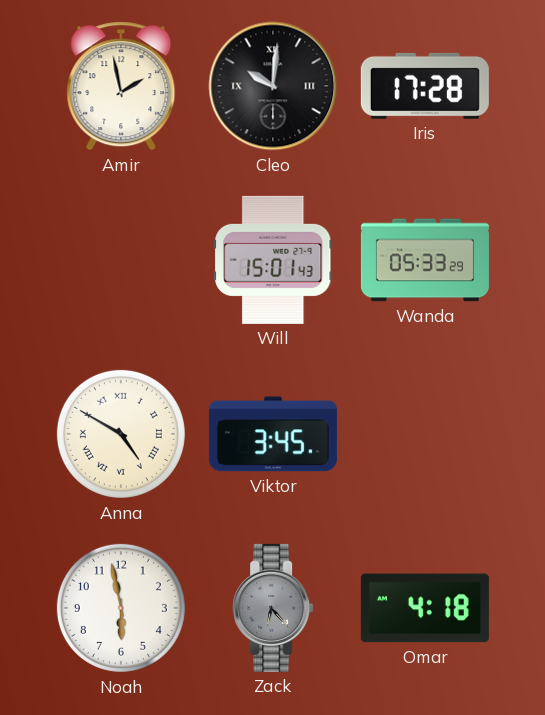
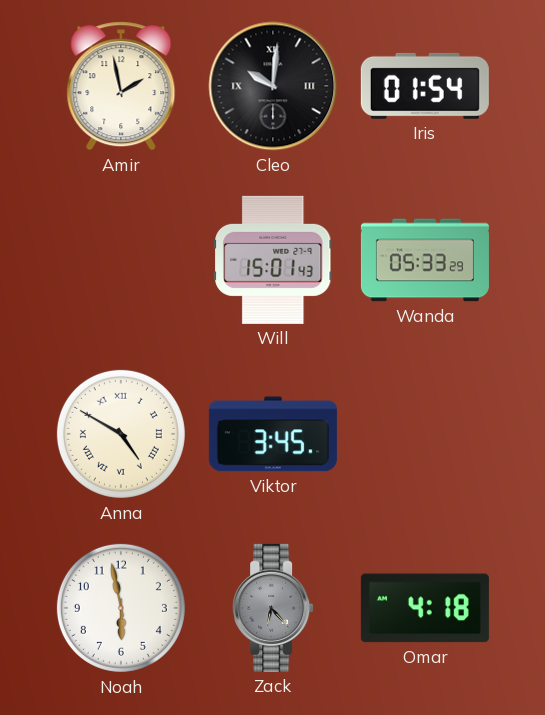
Iris: 17:28 -> 01:54
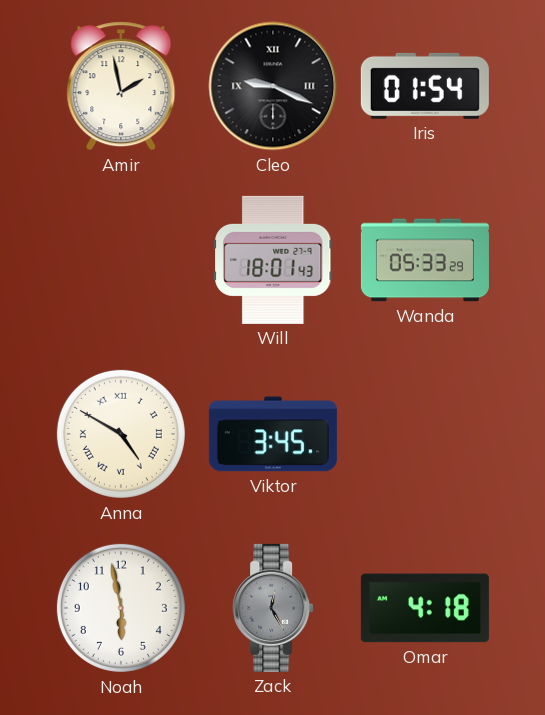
Cleo: 10:01 -> 9:19
Will: 15:01 -> 18:01
Zack: 6:23 -> 12:25
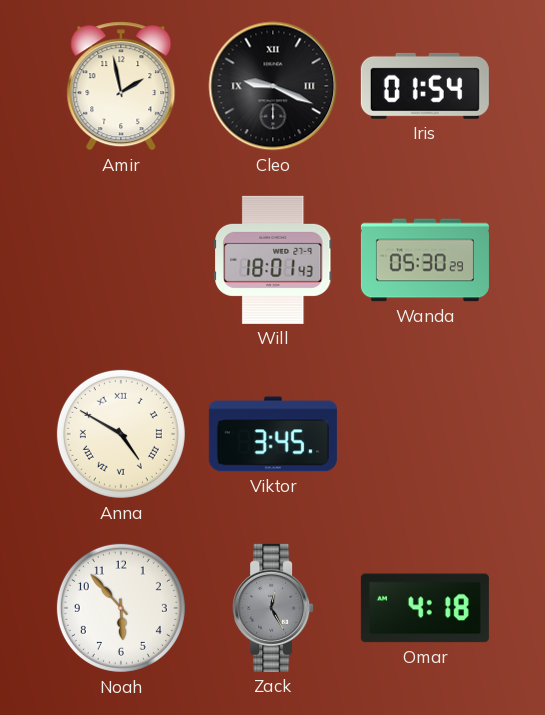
Wanda: 05:33 -> 05:30
Noah: 5:58 -> 5:53
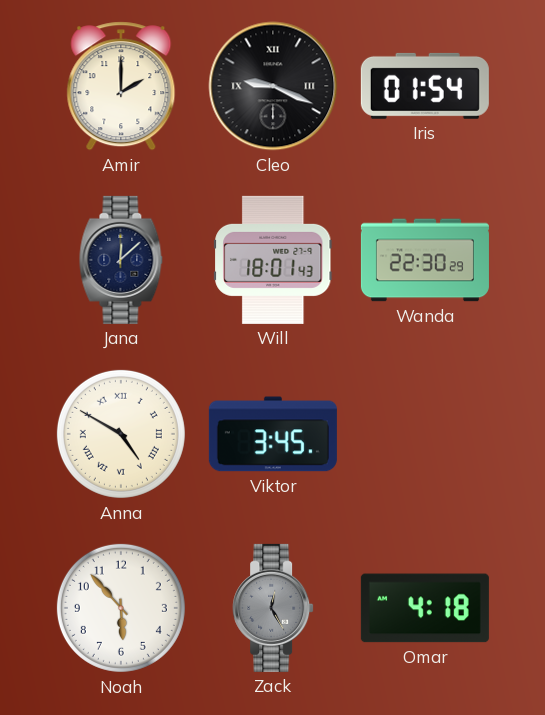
Amir: 1:58 -> 2:00
Jana: none -> 12:08
Wanda: 05:30 -> 22:30
